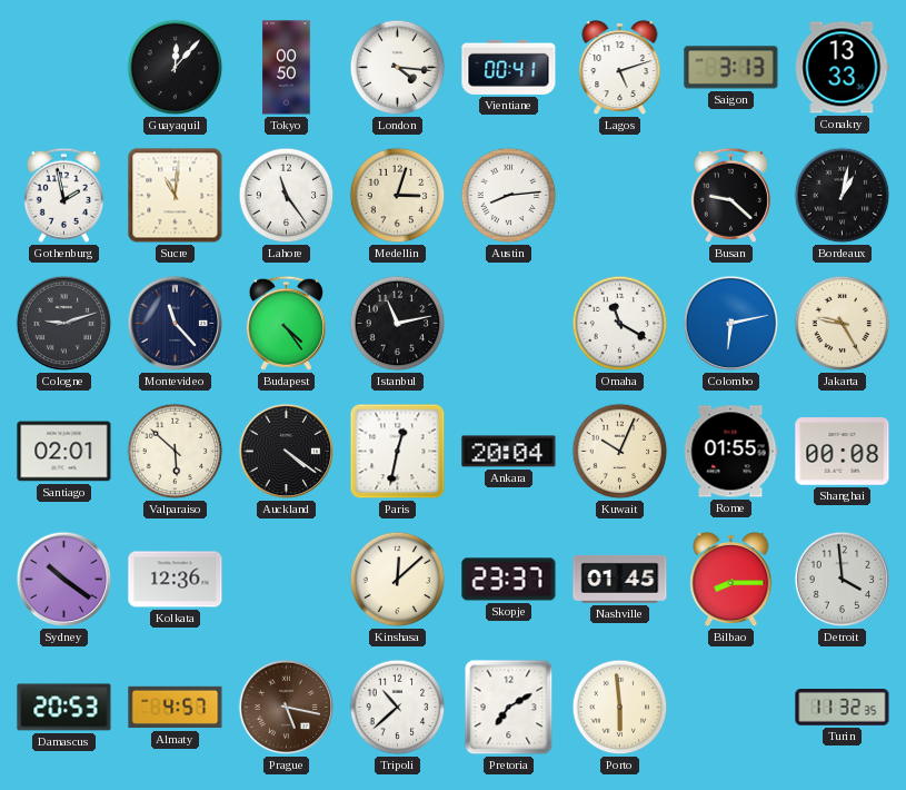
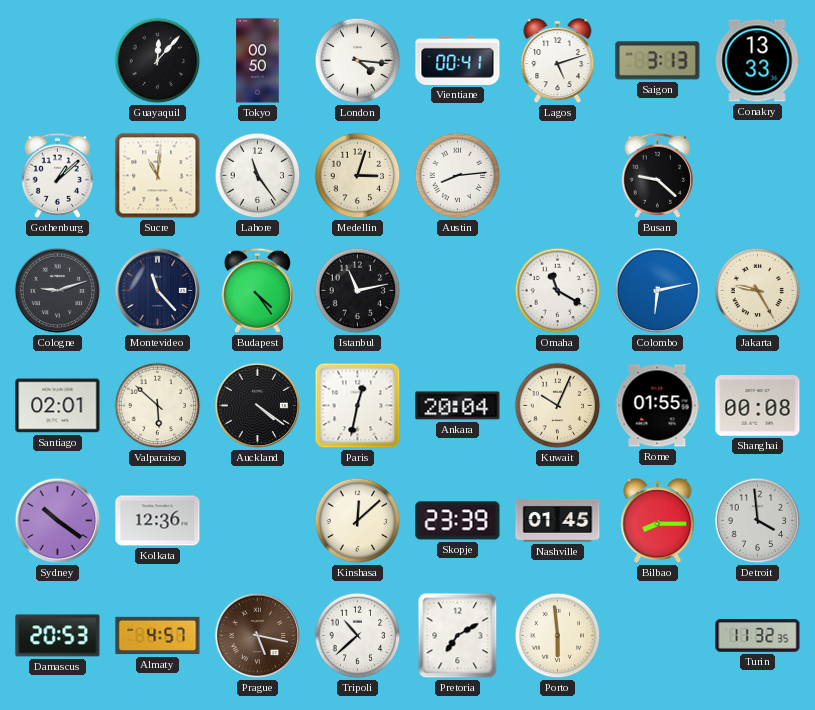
Gothenburg: 1:58 -> 1:08
Bordeaux: 1:02 -> none
Skopje: 23:37 -> 23:39
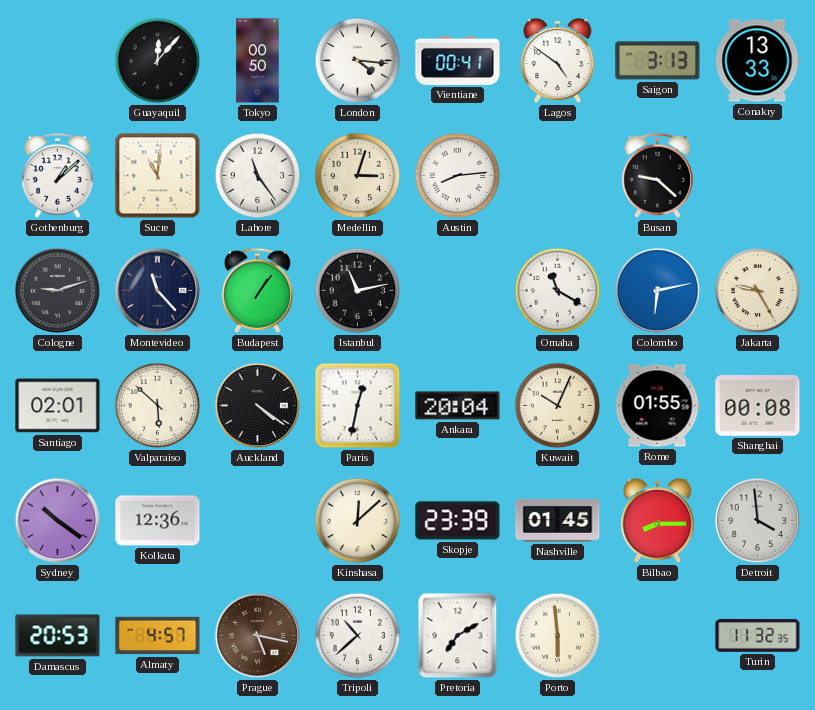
Lagos: 5:12 -> 4:51
Budapest: 4:24 -> 1:06
